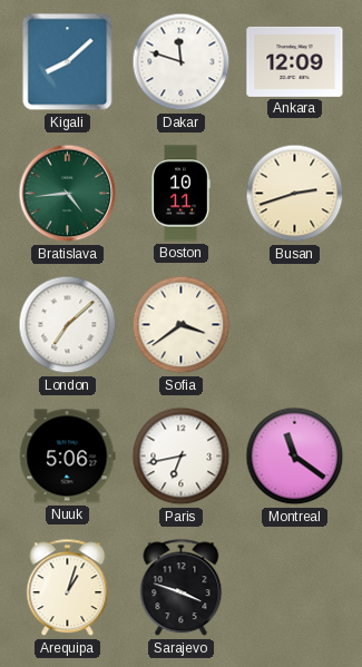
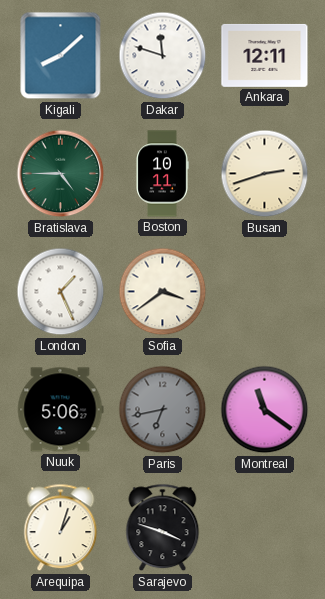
Ankara: 12:09 -> 12:11
Bratislava: 4:44 -> 4:45
London: 7:08 -> 1:26
Paris dial: white -> grey
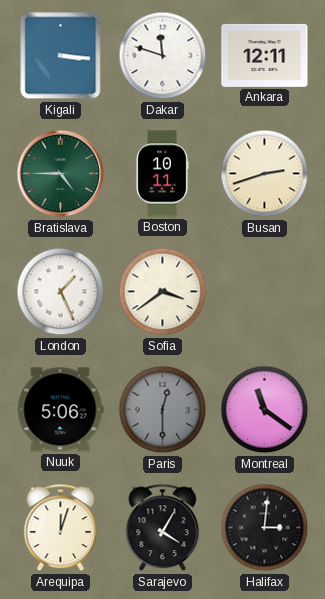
Kigali: 8:08 -> 3:16
Paris: 6:43 -> 12:30
Arequipa: 1:03 -> 12:03
Sarajevo: 3:48 -> 4:05
Halifax: none -> 3:01
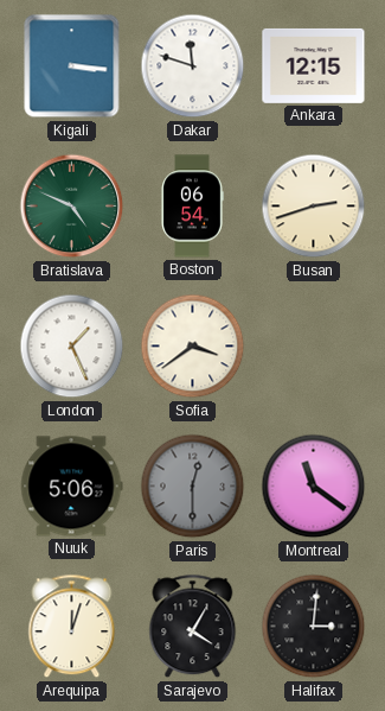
Ankara: 12:11 -> 12:15
Bratislava: 4:45 -> 4:49
Boston: 10:11 -> 06:54
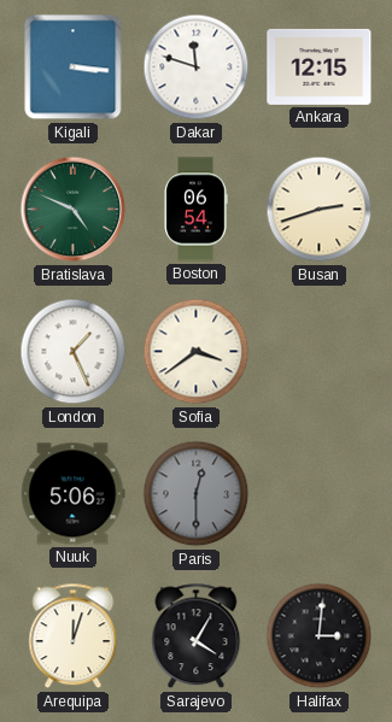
Montreal: 11:21 -> none
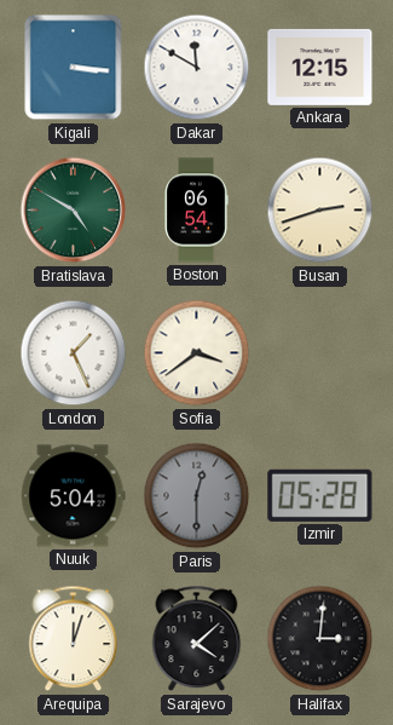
Dakar: 11:48 -> 11:50
Bratislava: 4:49 -> 4:50
Nuuk: 5:06 -> 5:04
Izmir: none -> 05:28
Sarajevo: 4:05 -> 4:08
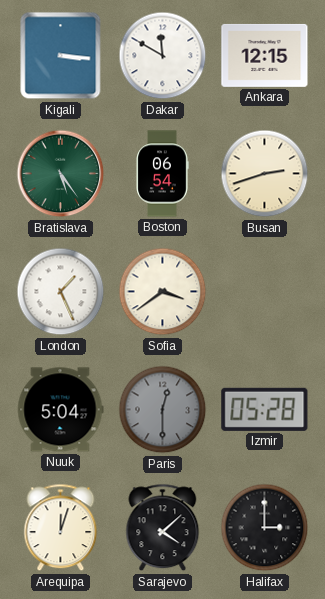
Bratislava: 4:50 -> 5:24
Halifax: 3:01 -> 3:00
